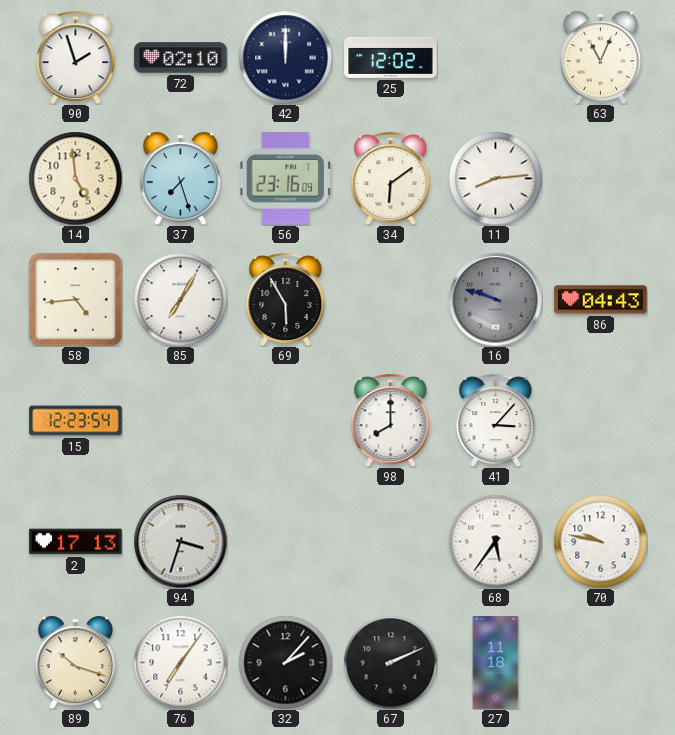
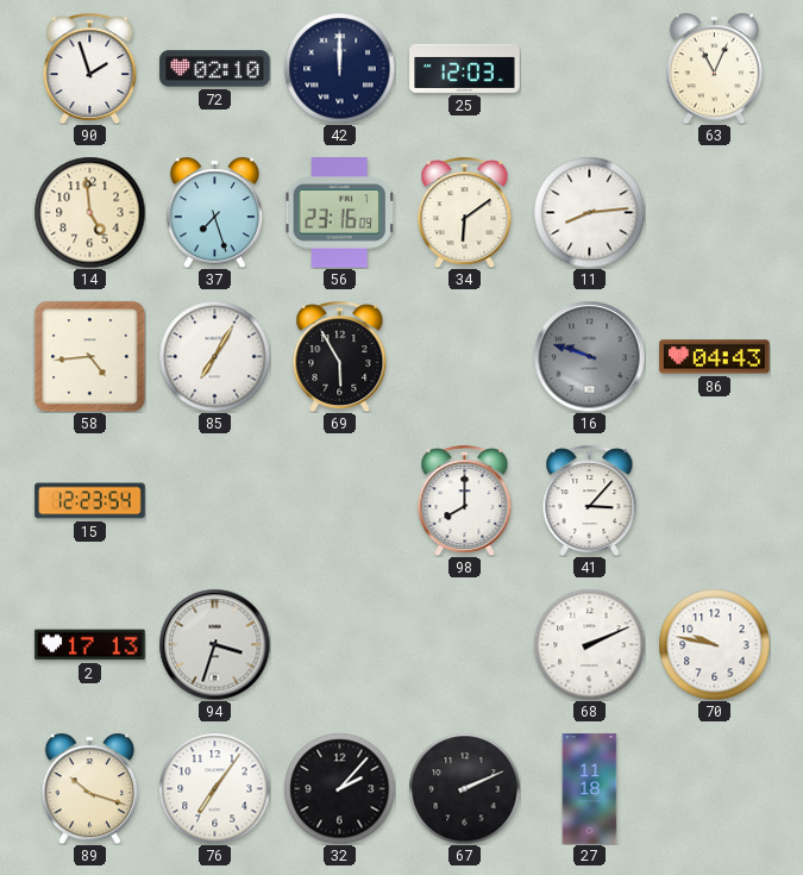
25: 12:02 -> 12:03
68: 5:36 -> 2:11
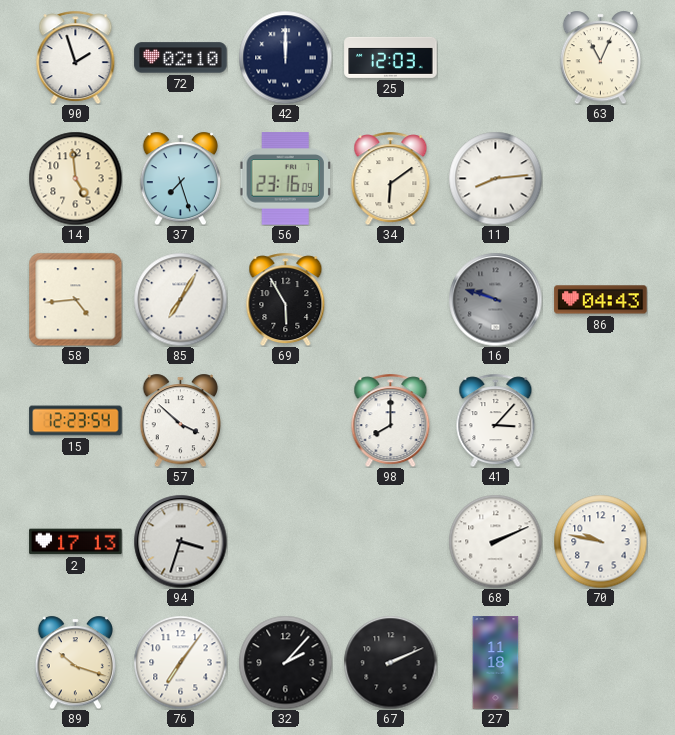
57: none -> 3:52
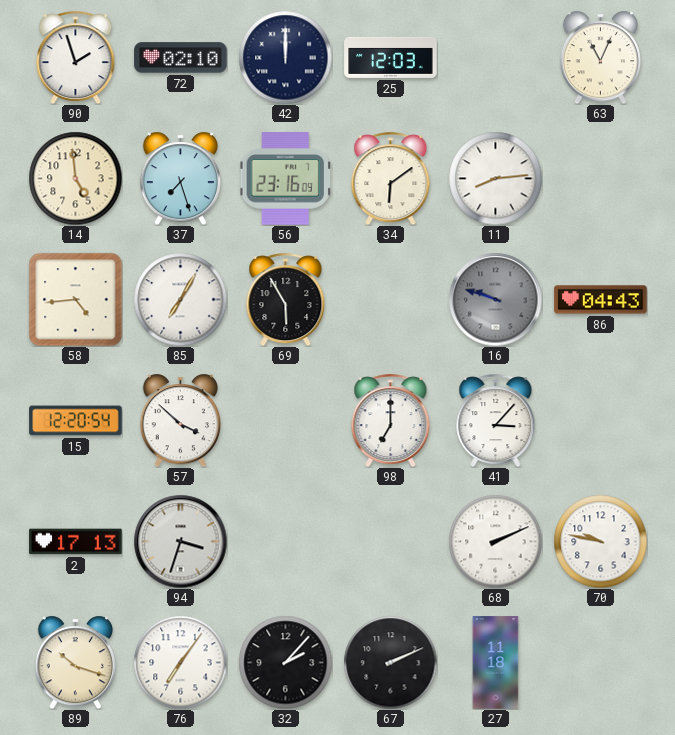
15: 12:23 -> 12:20
98: 8:00 -> 7:00
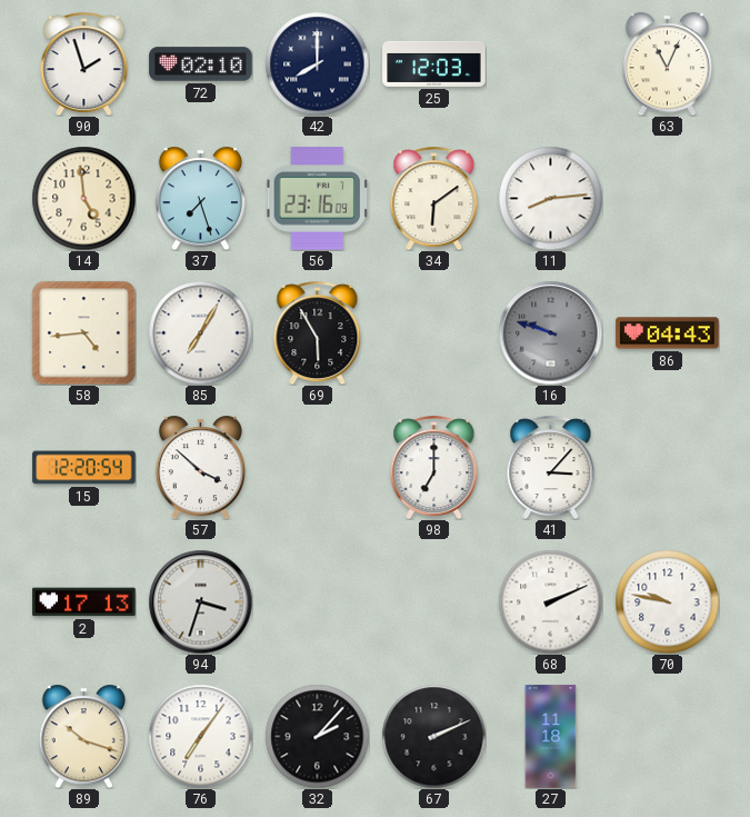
42: 12:00 -> 8:00
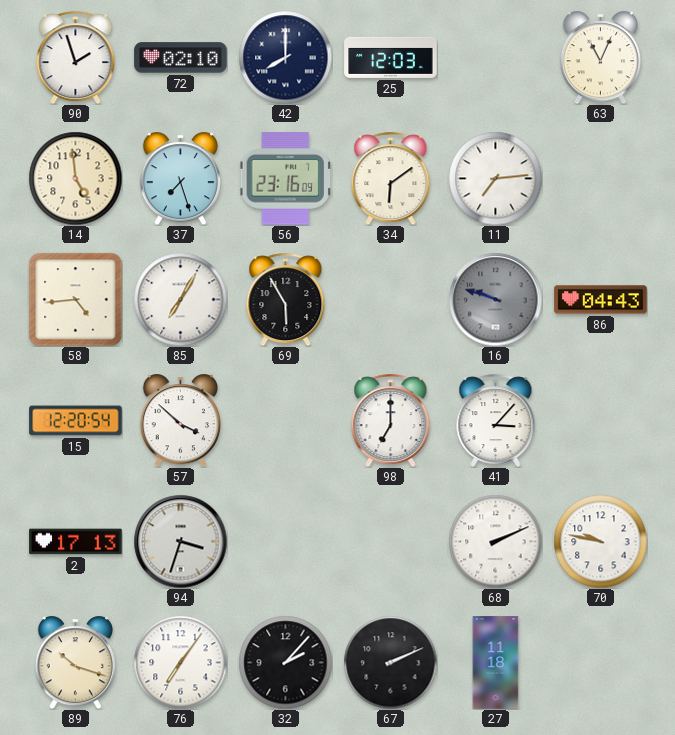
11: 8:14 -> 7:14
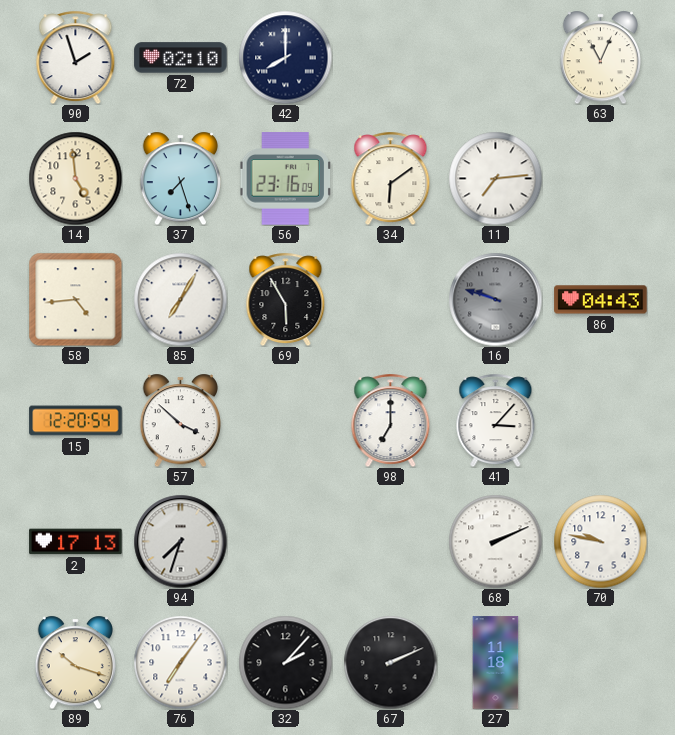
25: 12:03 -> none
94: 3:33 -> 7:33
